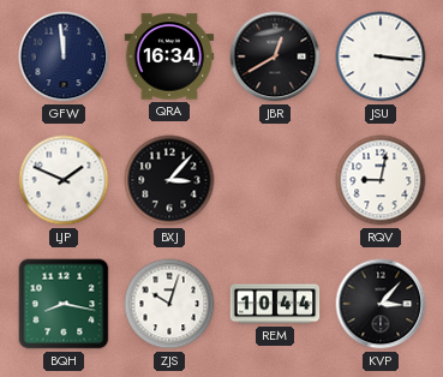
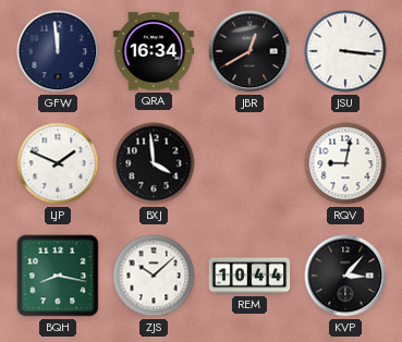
BXJ: 3:07 -> 3:59
ZJS: 10:03 -> 10:08
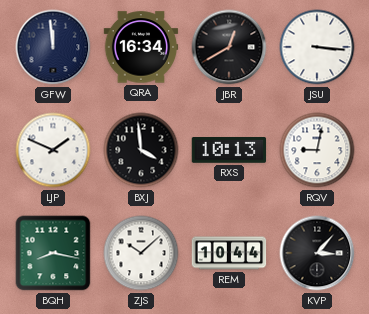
RXS: none -> 10:13
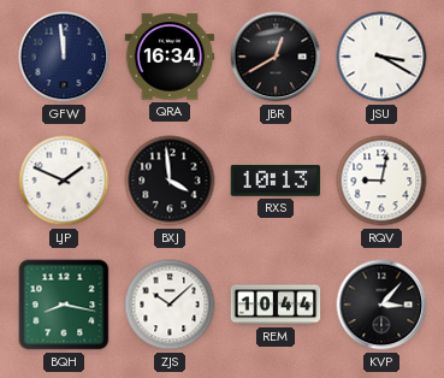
JSU: 3:16 -> 3:20
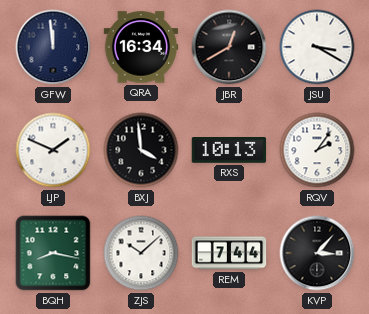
RQV: 9:02 -> 2:06
REM: 10:44 -> 7:44
